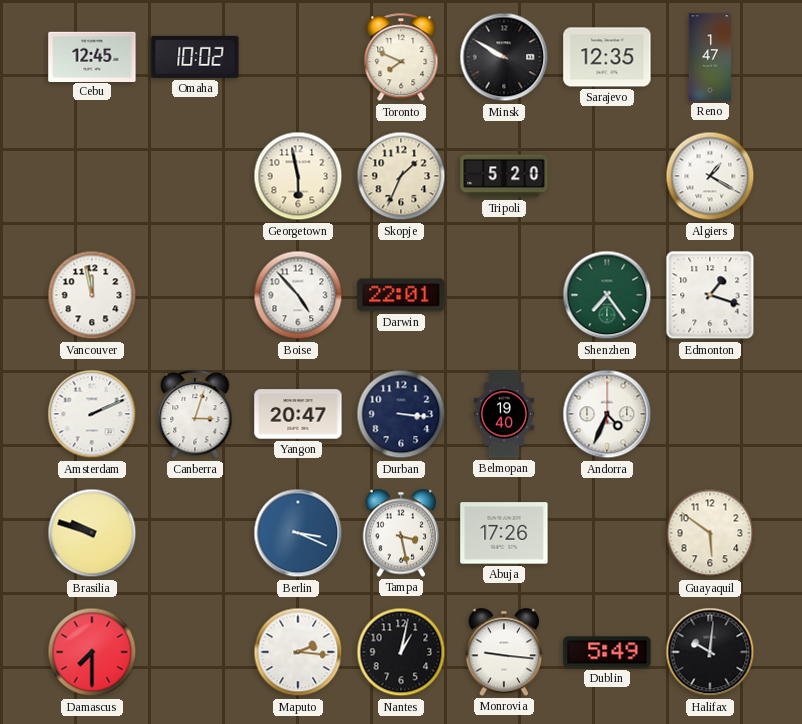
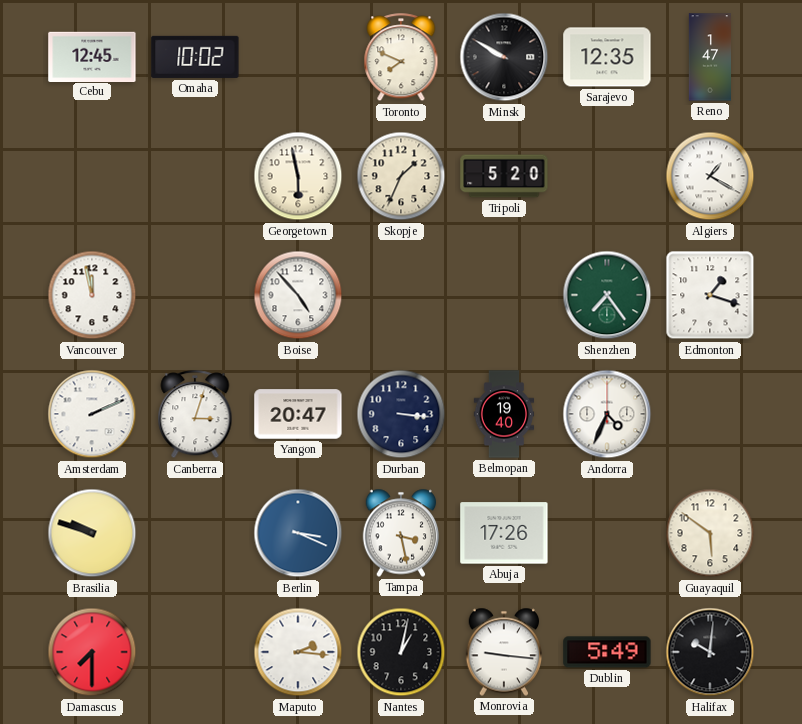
Darwin: 22:01 -> none
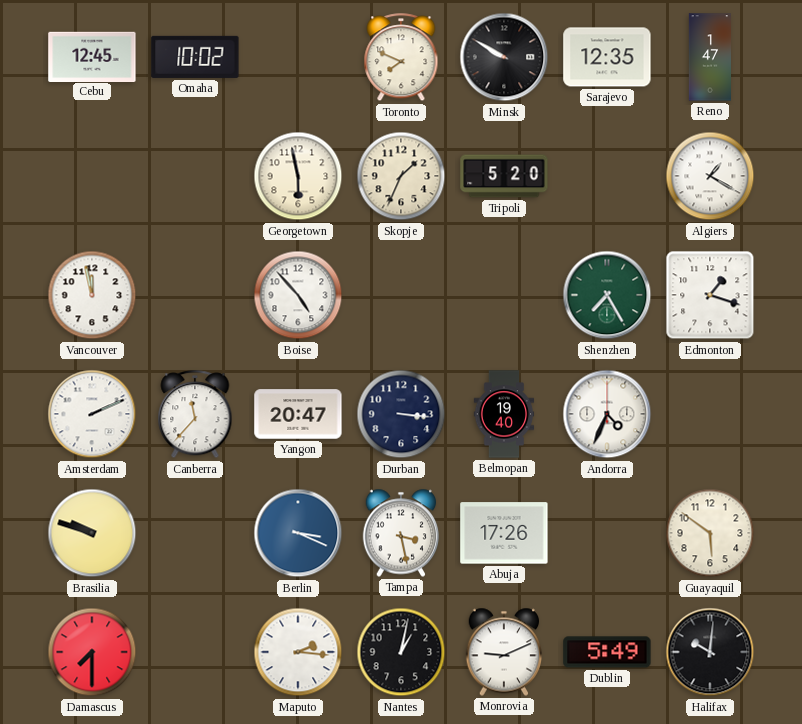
Shenzhen: 7:24 -> 7:25
Canberra: 3:03 -> 11:37
Monrovia: 9:16 -> 9:11
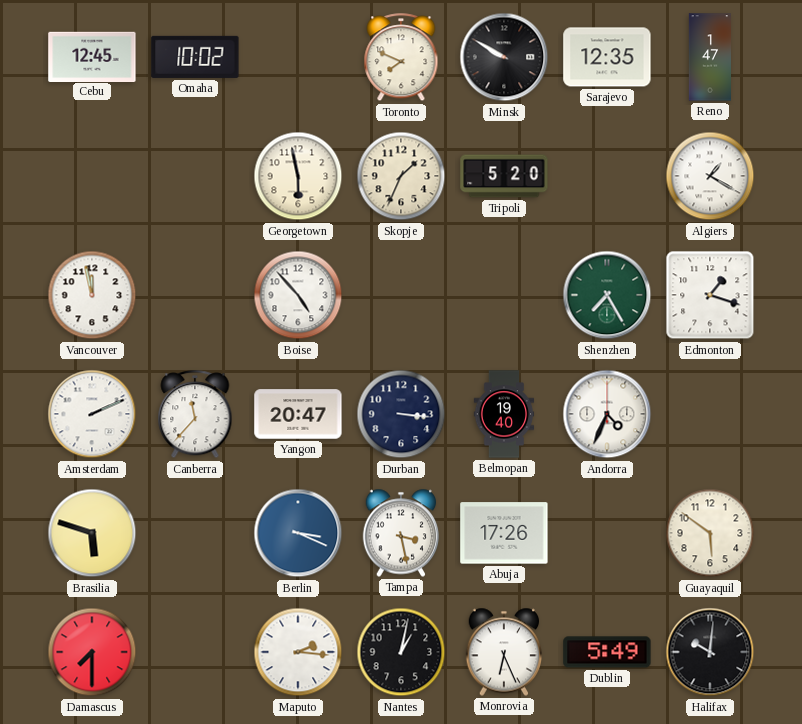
Brasilia: 9:48 -> 5:48
Monrovia: 9:11 -> 6:26
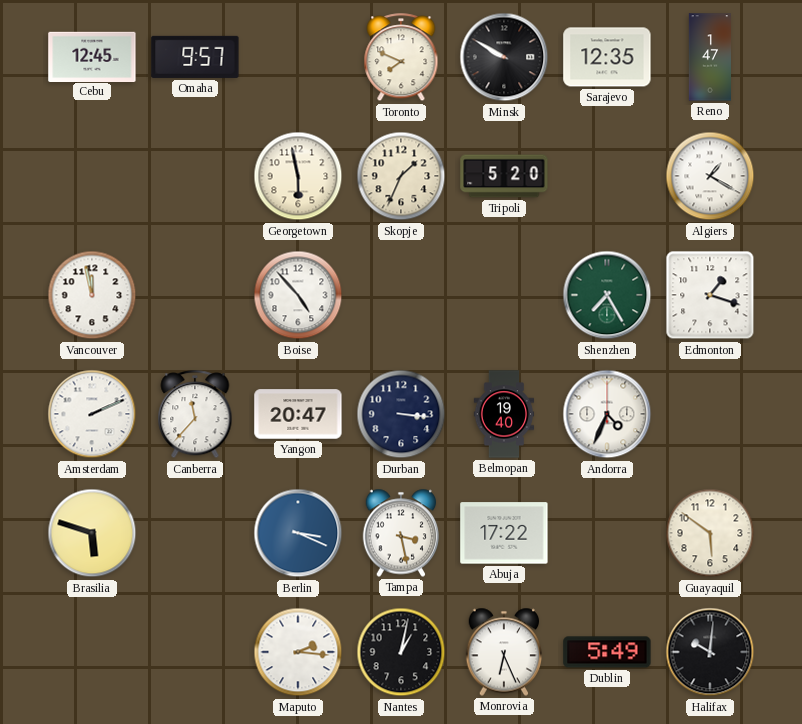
Omaha: 10:02 -> 9:57
Abuja: 17:26 -> 17:22
Damascus: 7:30 -> none
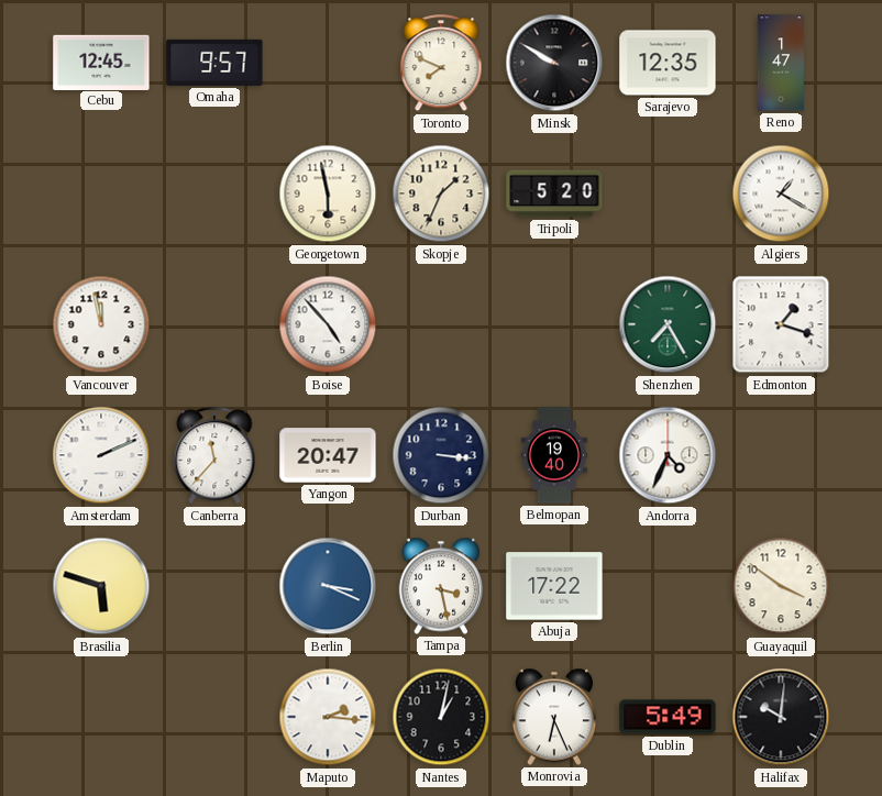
Guayaquil: 5:51 -> 3:51
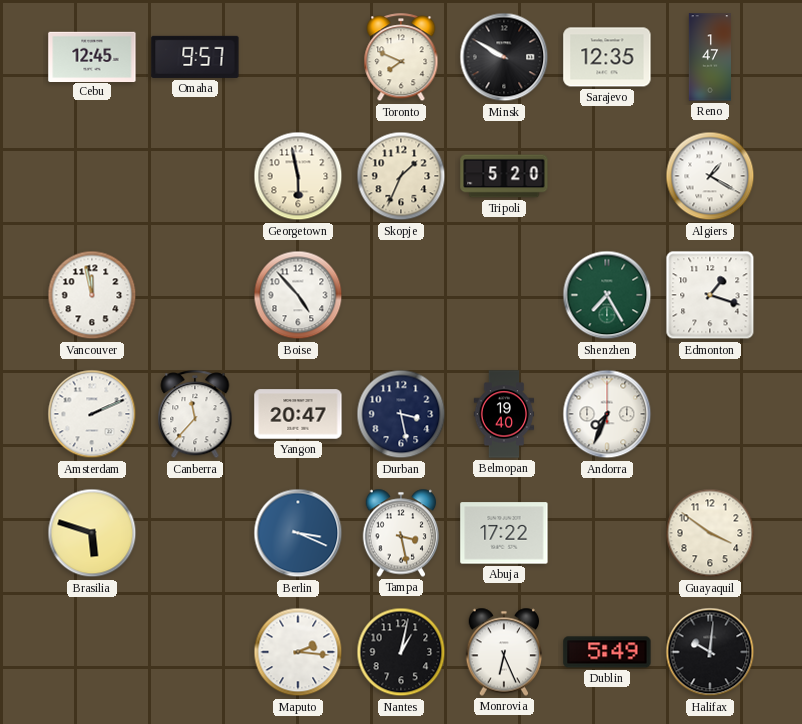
Durban: 3:16 -> 3:28
Andorra: 4:34 -> 7:34
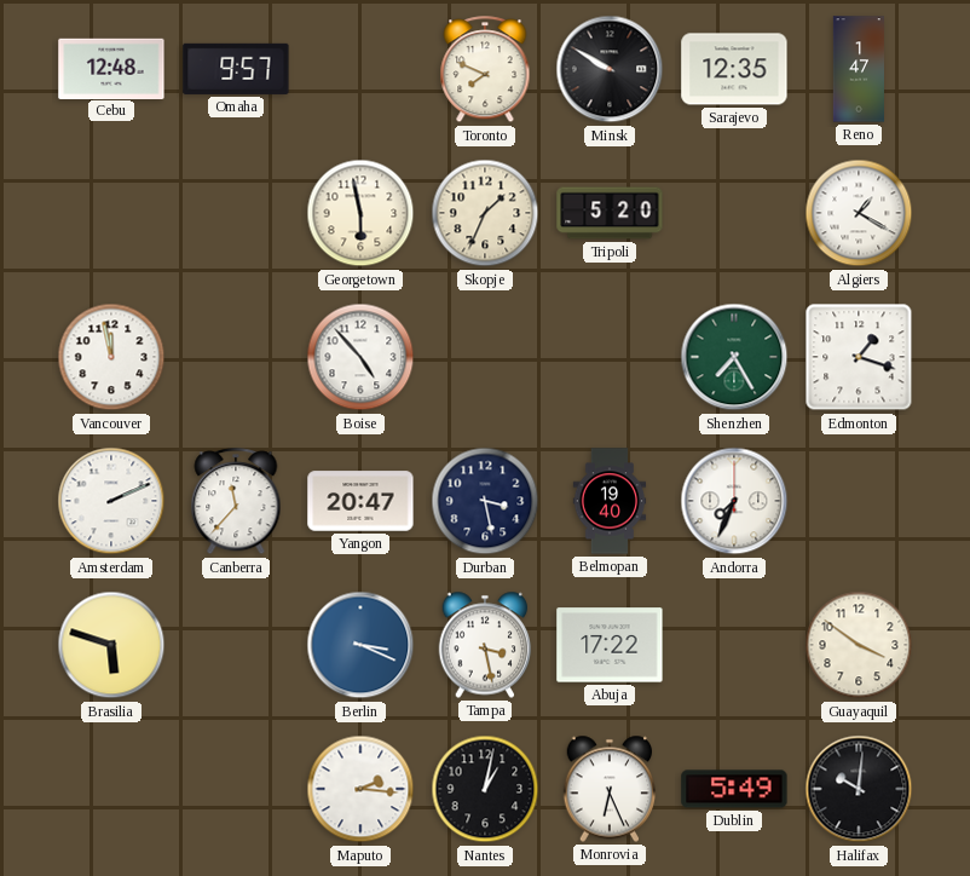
Cebu: 12:45 -> 12:48
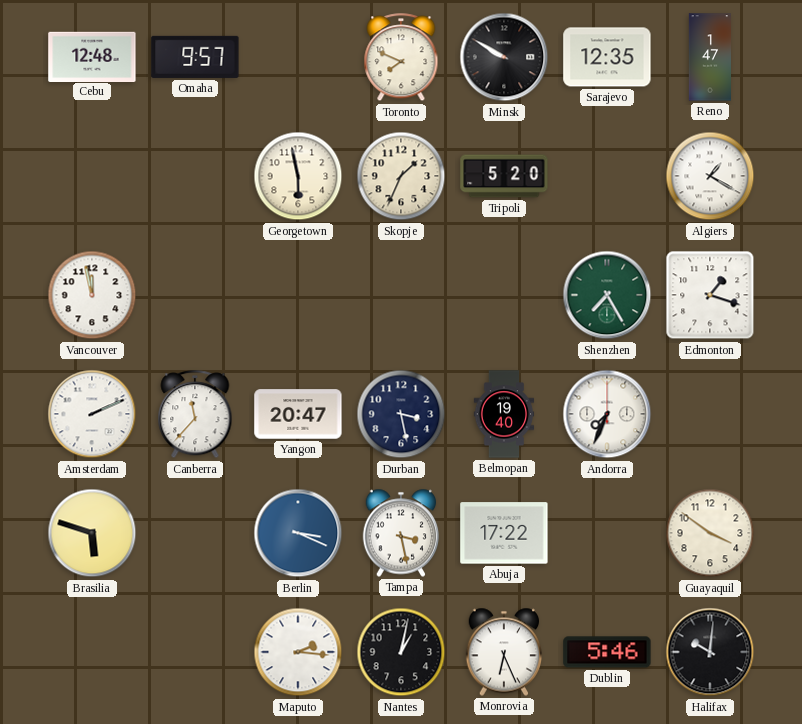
Boise: 4:53 -> none
Dublin: 5:49 -> 5:46
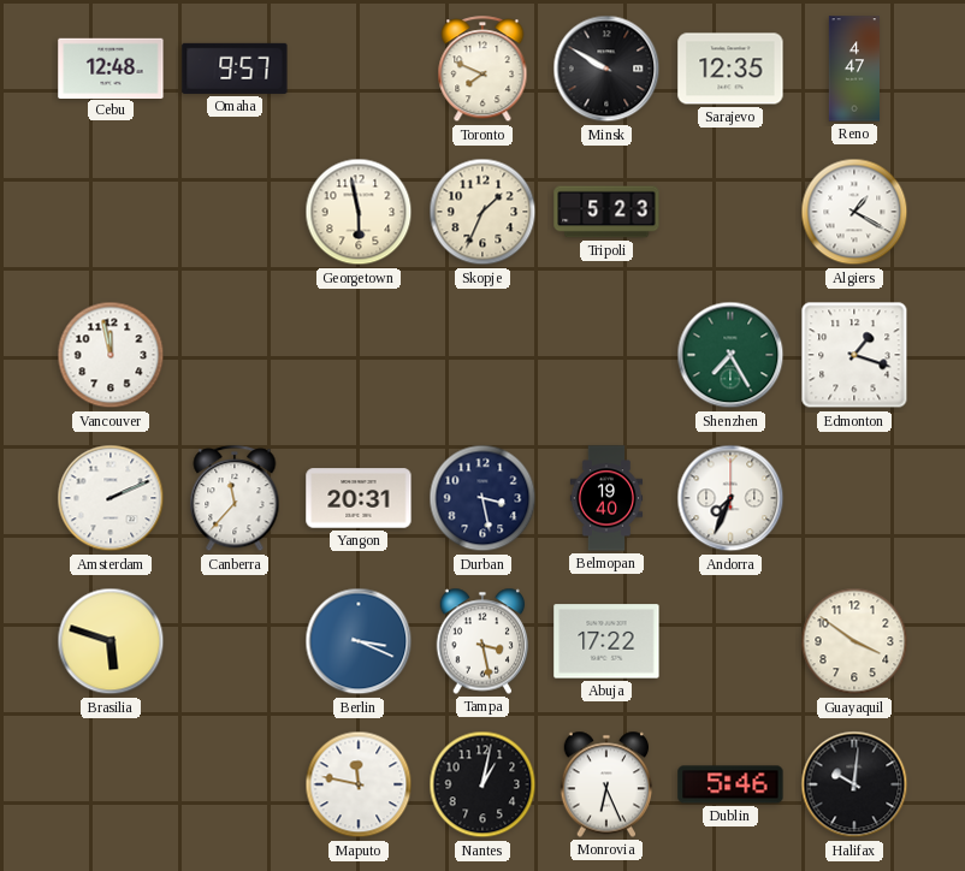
Reno: 1:47 -> 4:47
Tripoli: 5:20 -> 5:23
Yangon: 20:47 -> 20:31
Maputo: 2:16 -> 11:47
